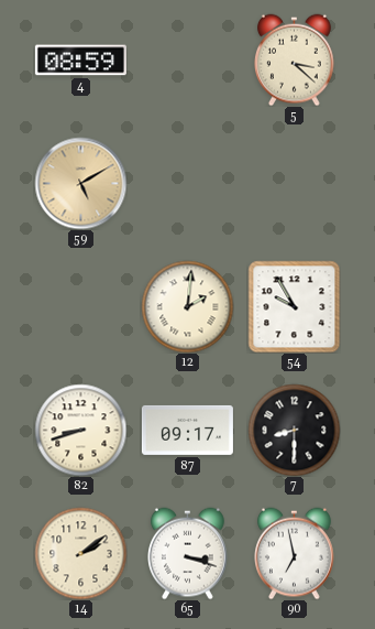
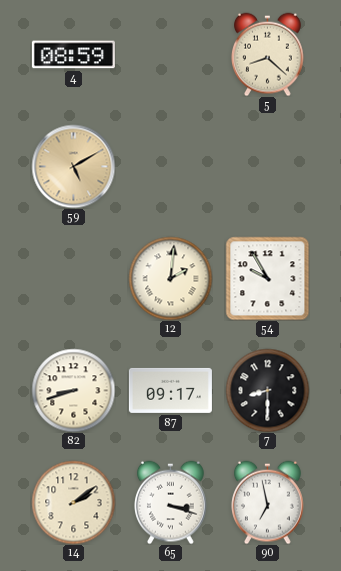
5: 3:22 -> 8:22
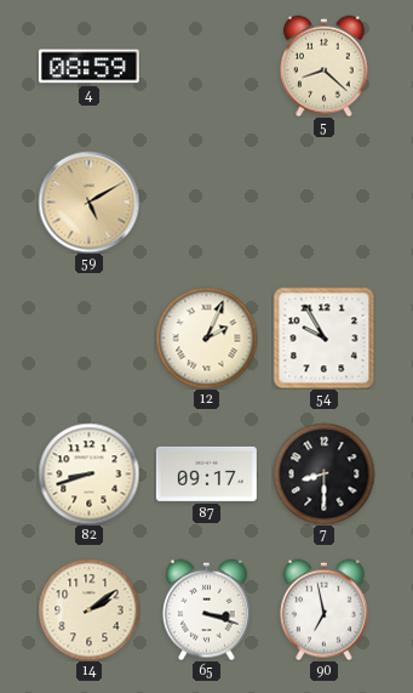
12: 2:01 -> 2:04
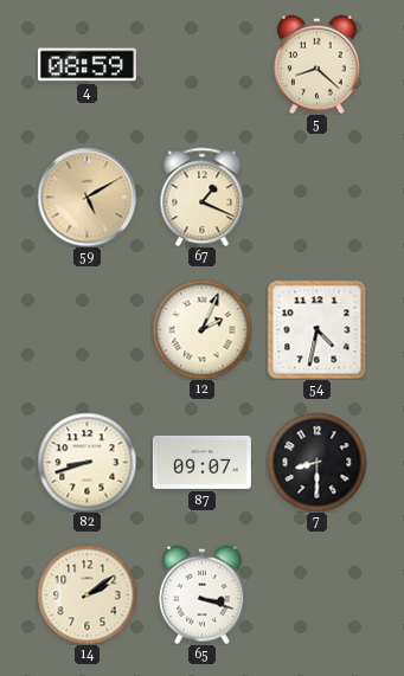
67: none -> 1:19
54: 9:55 -> 4:32
87: 09:17 -> 09:07
90: 6:58 -> none
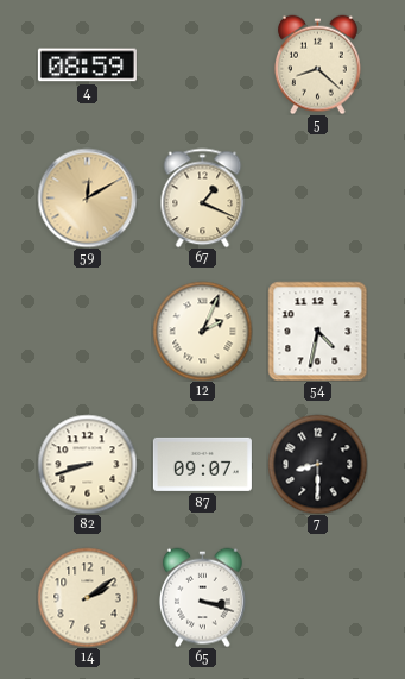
59: 5:10 -> 12:10
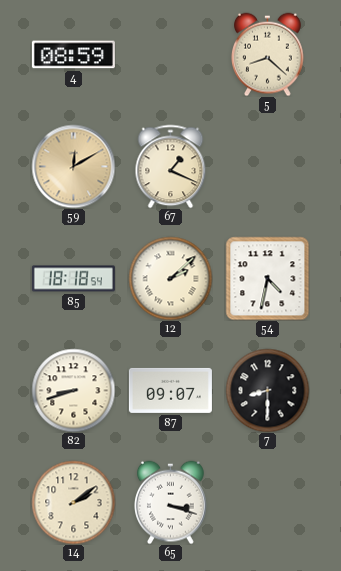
85: none -> 18:18
12: 2:04 -> 2:08
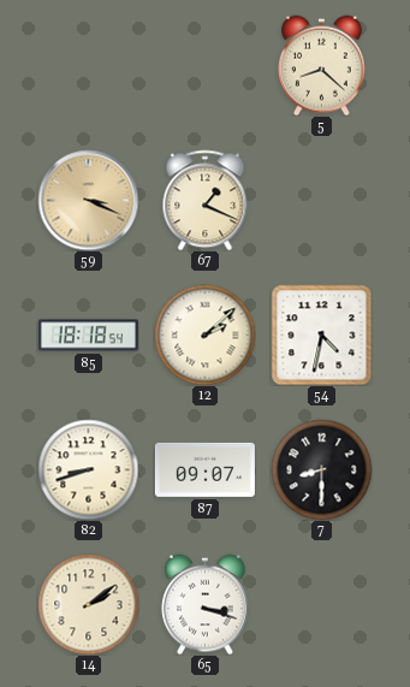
4: 08:59 -> none
59: 12:10 -> 3:19
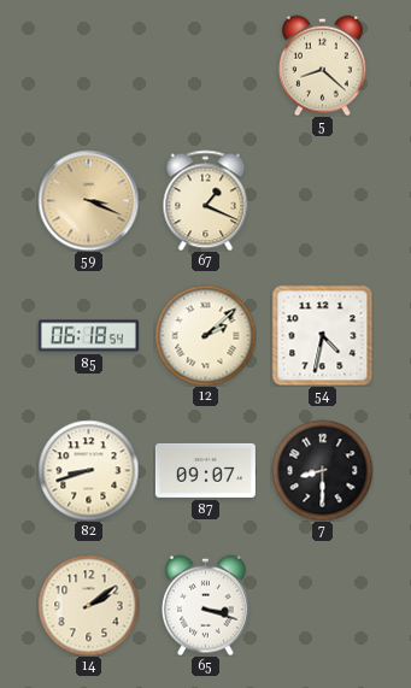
85: 18:18 -> 06:18
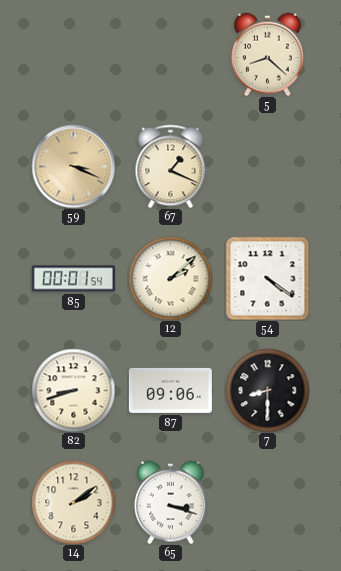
85: 06:18 -> 00:01
54: 4:32 -> 4:21
87: 09:07 -> 09:06
